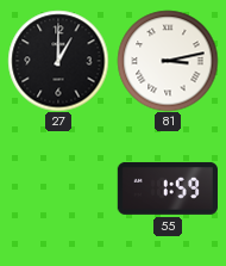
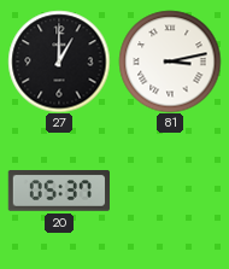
20: none -> 05:37
55: 1:59 -> none
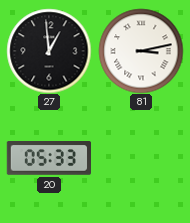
27: 1:00 -> 12:59
20: 05:37 -> 05:33
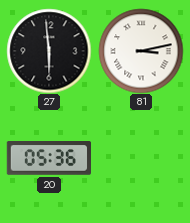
27: 12:59 -> 5:59
20: 05:33 -> 05:36
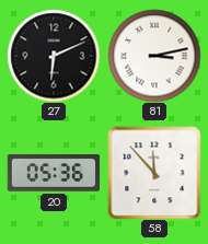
27: 5:59 -> 6:11
58: none -> 11:53
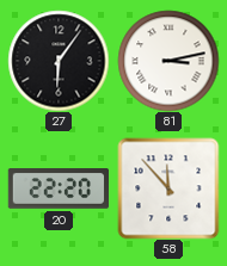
27: 6:11 -> 6:06
20: 05:36 -> 22:20
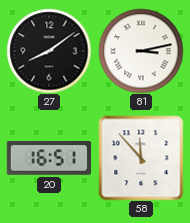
27: 6:06 -> 8:09
20: 22:20 -> 16:51
